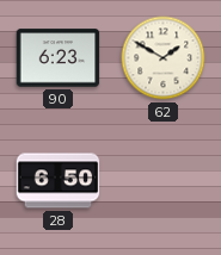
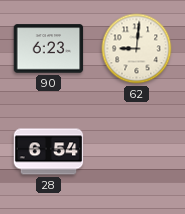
62: 1:50 -> 9:01
28: 6:50 -> 6:54
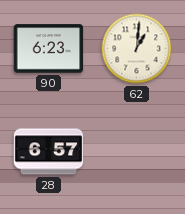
62: 9:01 -> 1:01
28: 6:54 -> 6:57
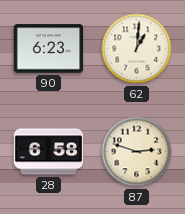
28: 6:57 -> 6:58
87: none -> 2:48
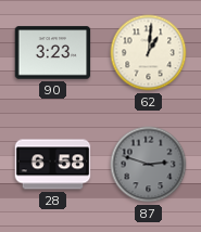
90: 6:23 -> 3:23
87 dial: cream -> grey
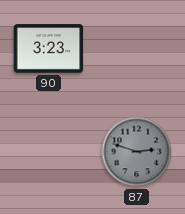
62: 1:01 -> none
28: 6:58 -> none
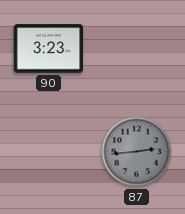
87: 2:48 -> 2:44
